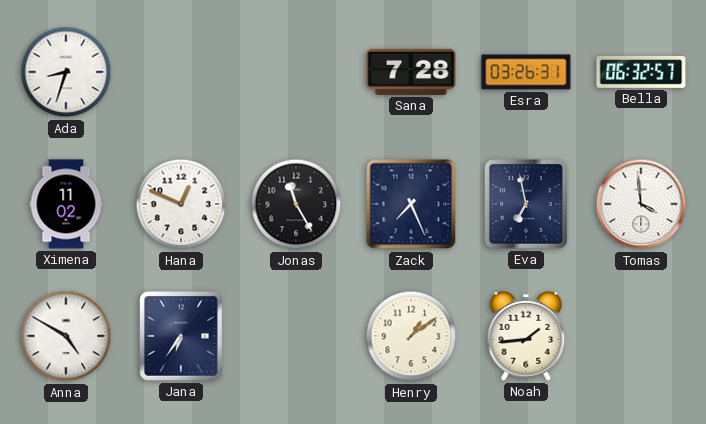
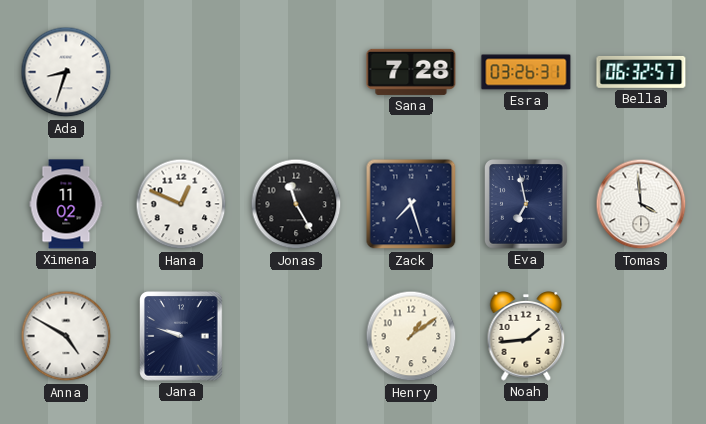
Zack: 7:26 -> 7:27
Jana: 6:36 -> 9:48
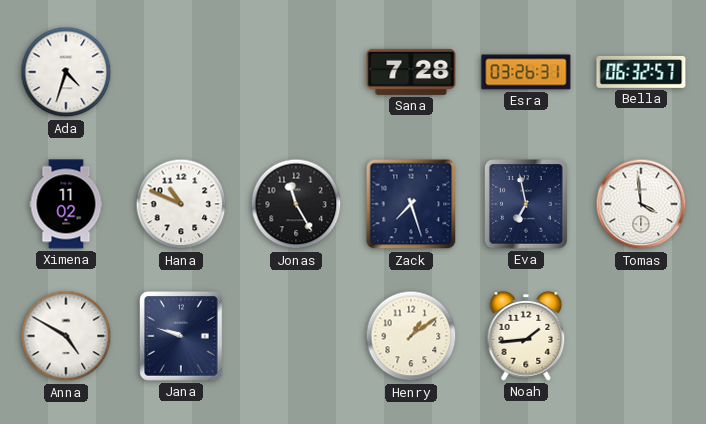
Ada: 8:33 -> 4:33
Hana: 12:49 -> 10:49
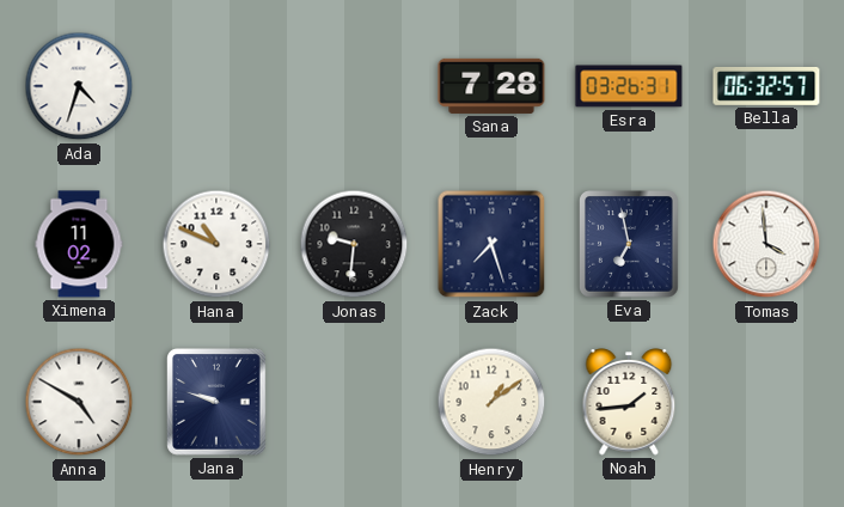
Jonas: 11:25 -> 9:31
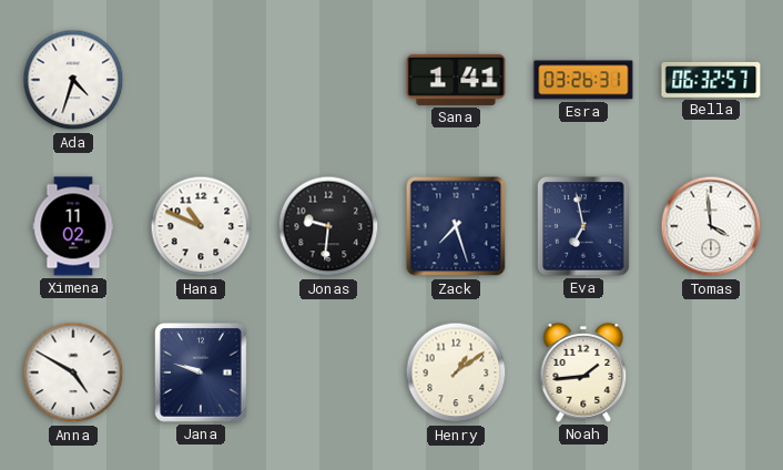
Sana: 7:28 -> 1:41
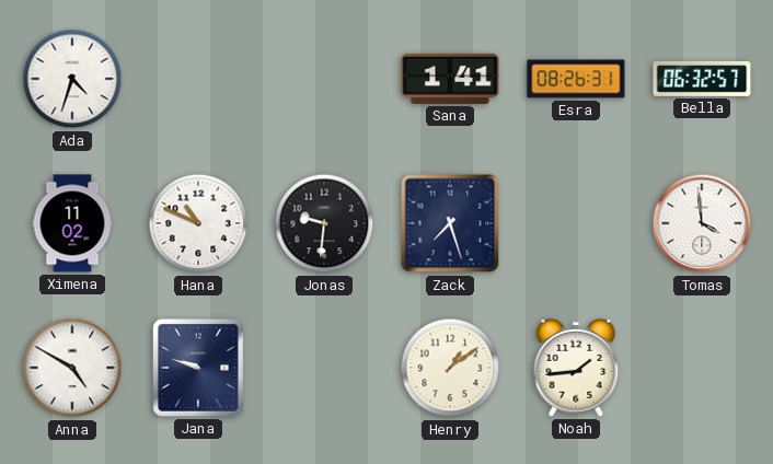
Esra: 03:26 -> 08:26
Eva: 6:58 -> none
